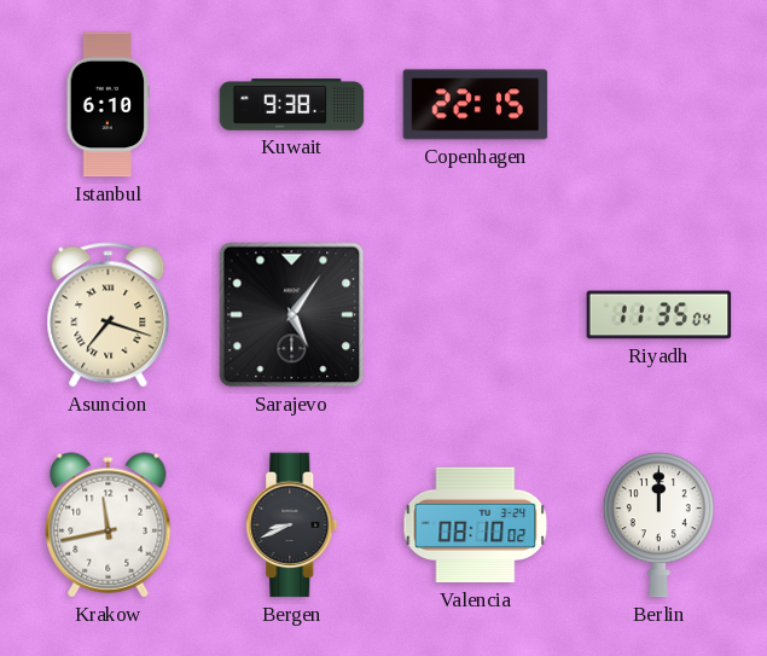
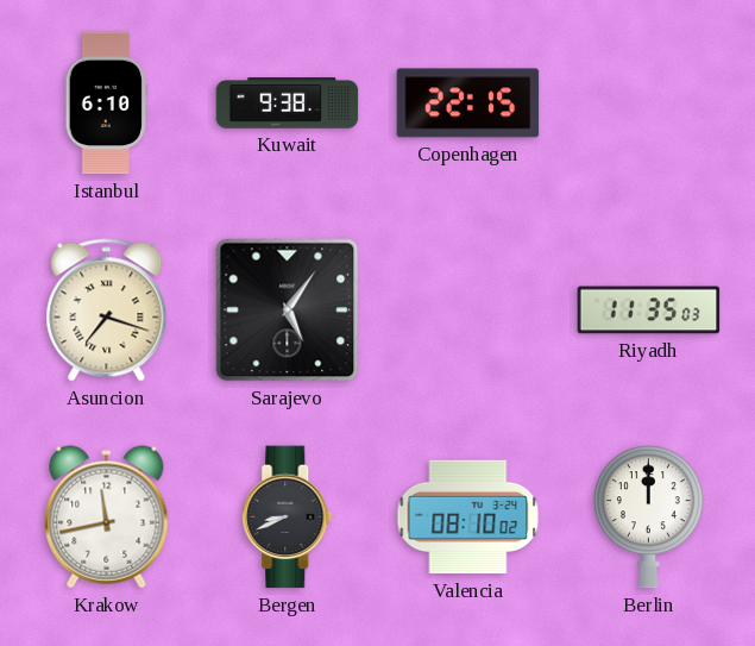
Riyadh: 11:35:04 -> 11:35:03
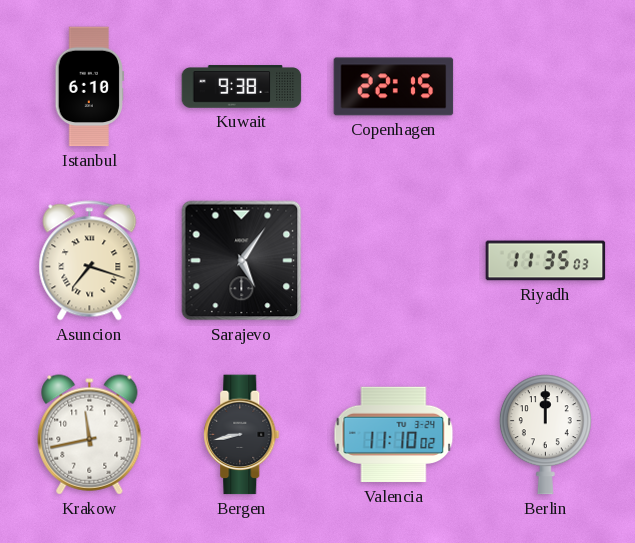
Bergen: 8:41 -> 8:43
Valencia: 08:10 -> 11:10
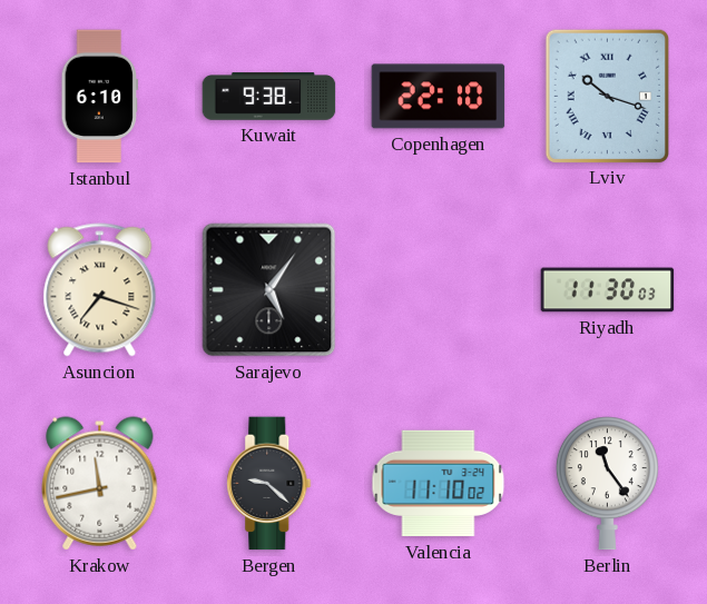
Copenhagen: 22:15 -> 22:10
Lviv: none -> 10:18
Riyadh: 11:35 -> 11:30
Bergen: 8:43 -> 9:22
Berlin: 12:00 -> 11:24
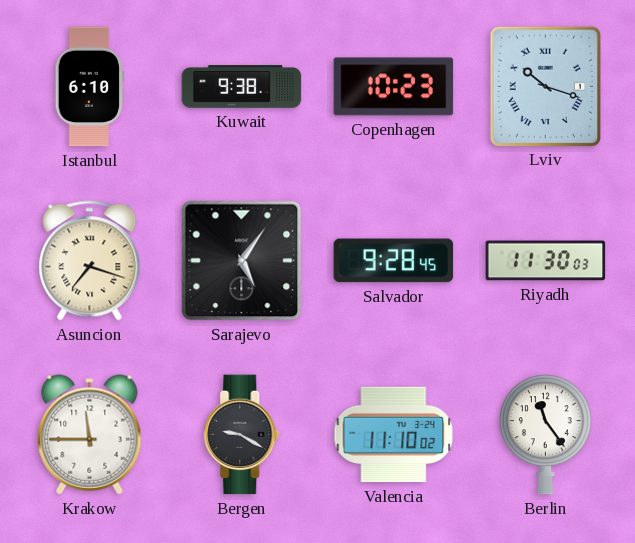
Copenhagen: 22:10 -> 10:23
Salvador: none -> 9:28
Krakow: 11:43 -> 11:45
Bergen: 9:22 -> 9:20
